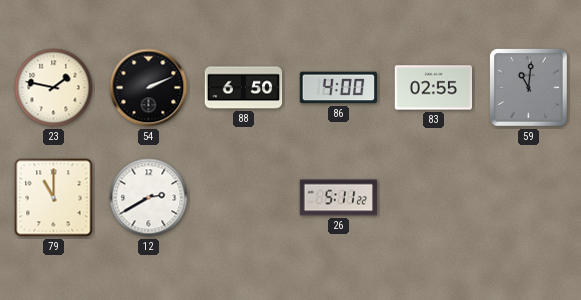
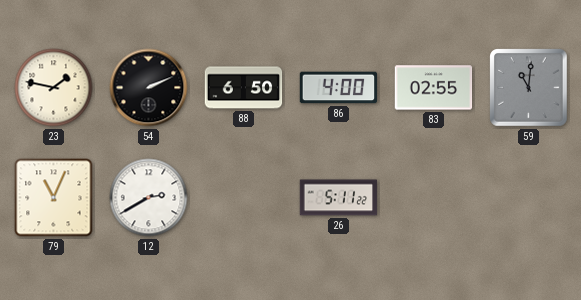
79: 11:00 -> 11:04
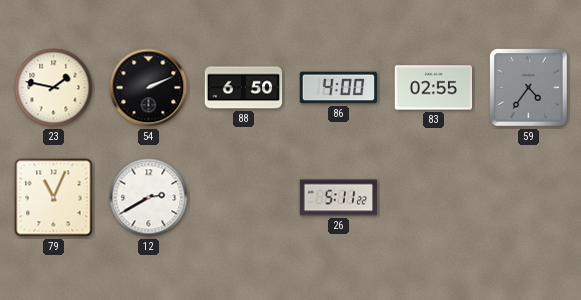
59: 11:01 -> 4:36
